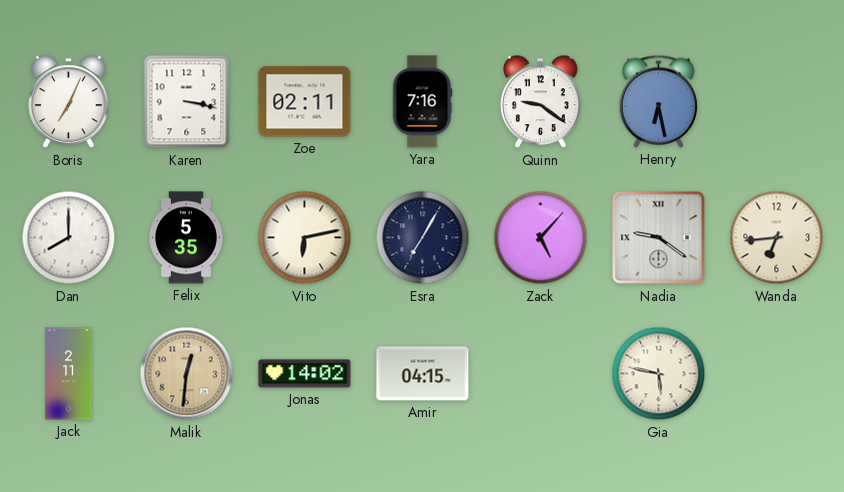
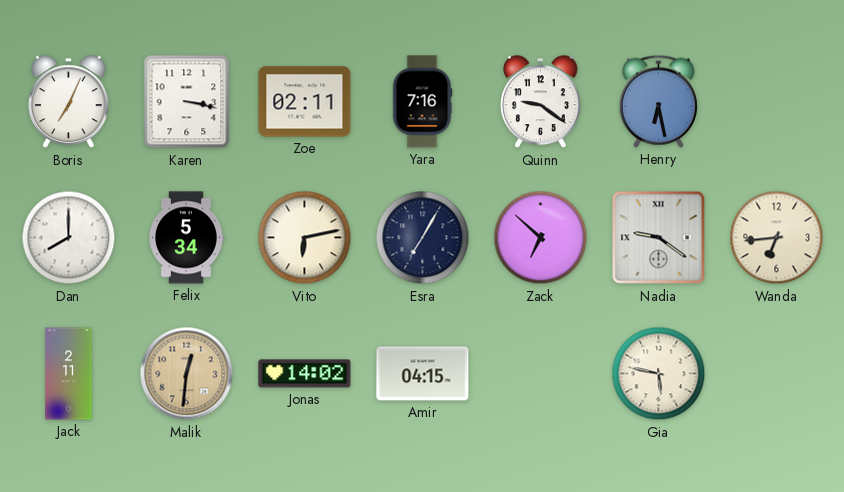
Felix: 5:35 -> 5:34
Zack: 5:07 -> 6:52
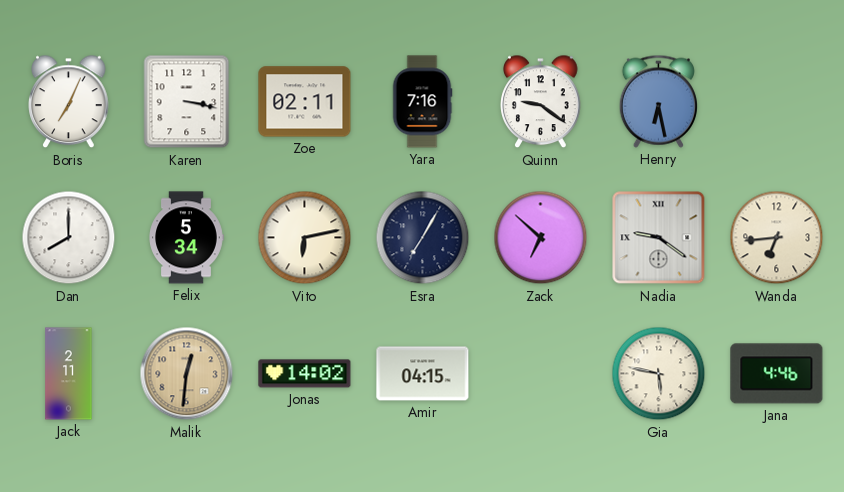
Jana: none -> 4:46
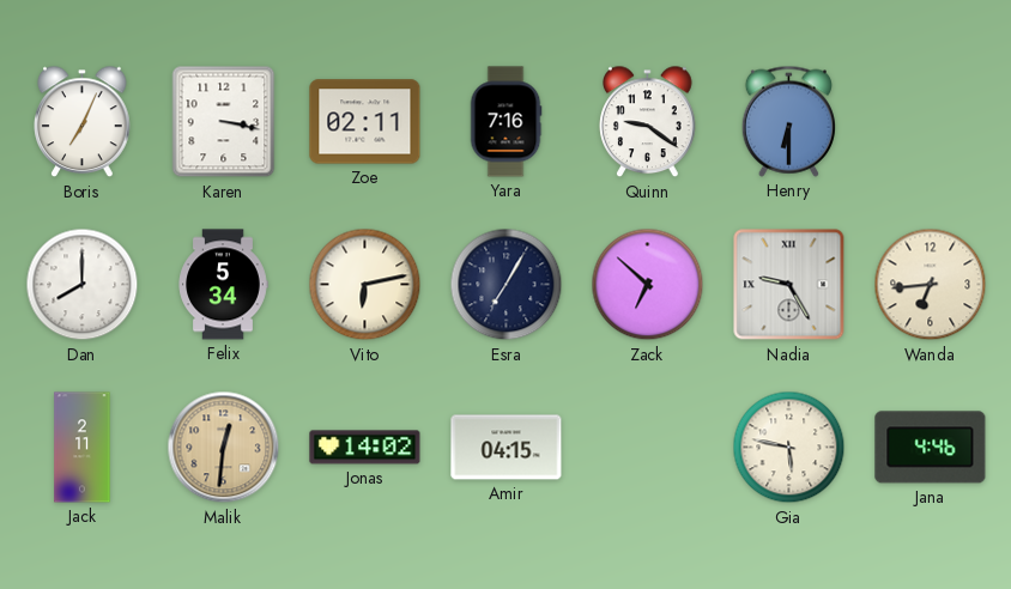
Henry: 6:28 -> 6:30
Nadia: 9:21 -> 9:25
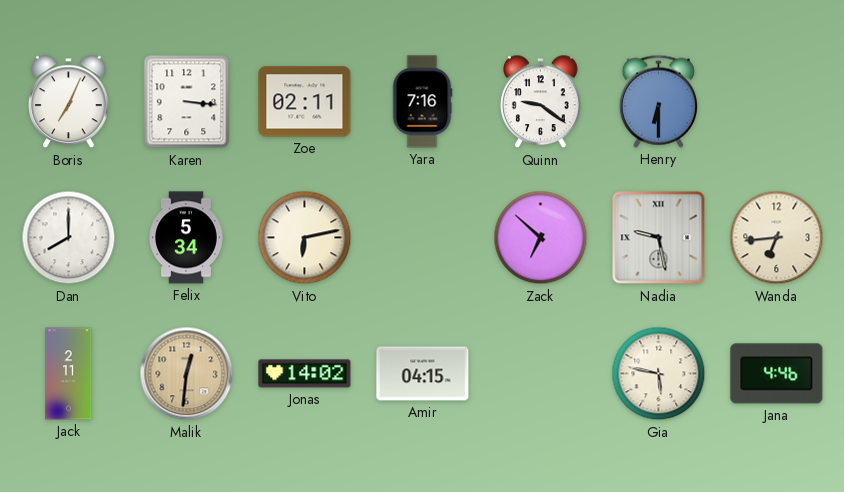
Karen: 3:17 -> 3:16
Esra: 7:05 -> none
Nadia: 9:25 -> 9:28
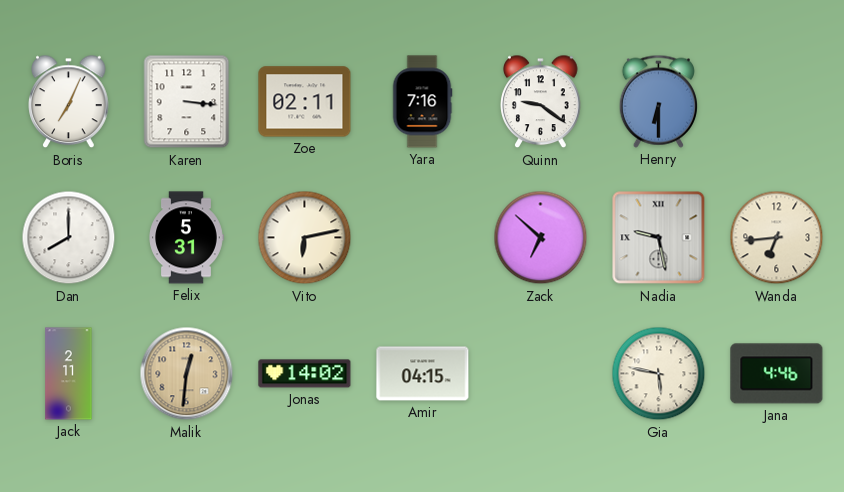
Felix: 5:34 -> 5:31
